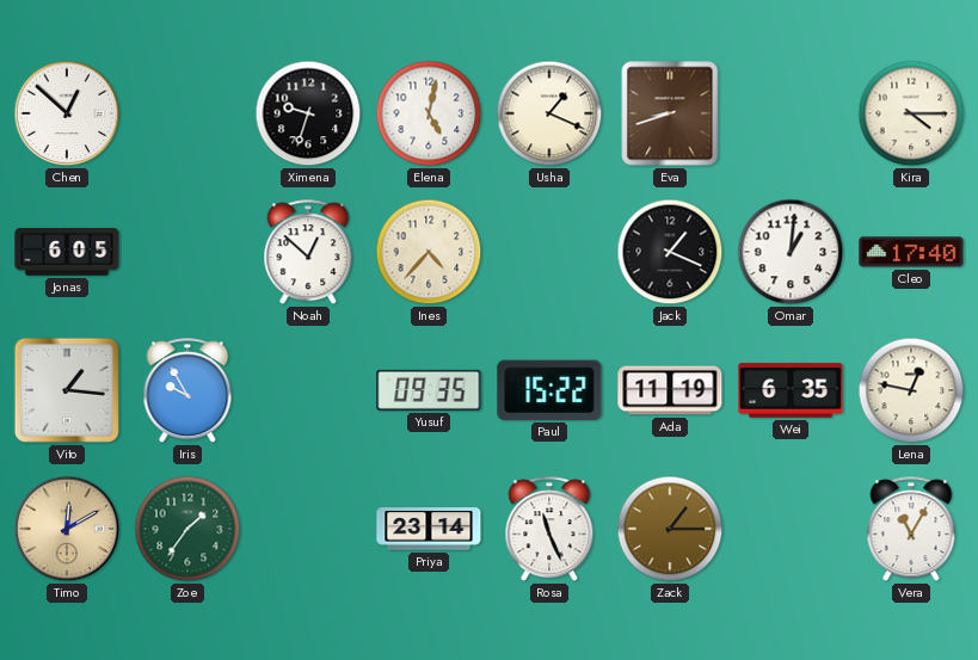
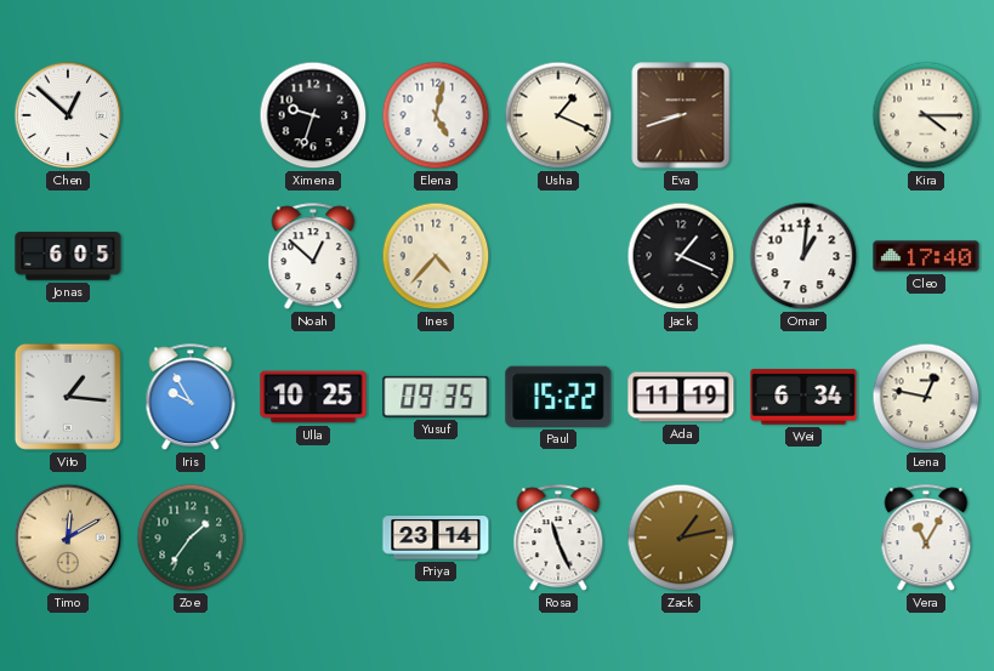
Ulla: none -> 10:25
Wei: 6:35 -> 6:34
Zack: 1:15 -> 1:13
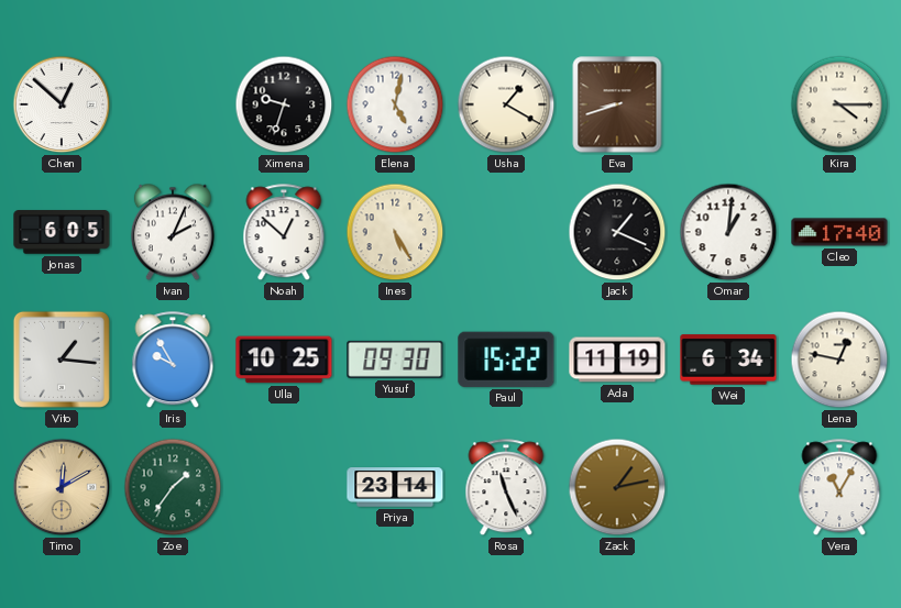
Usha: 1:19 -> 1:20
Ivan: none -> 2:04
Ines: 4:37 -> 5:25
Yusuf: 09:35 -> 09:30
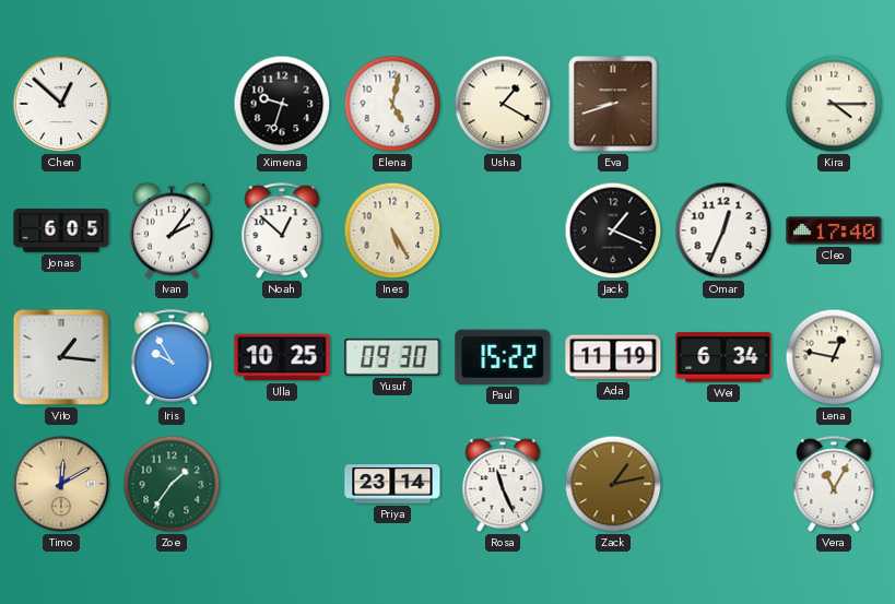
Ivan: 2:04 -> 2:06
Omar: 1:01 -> 12:34
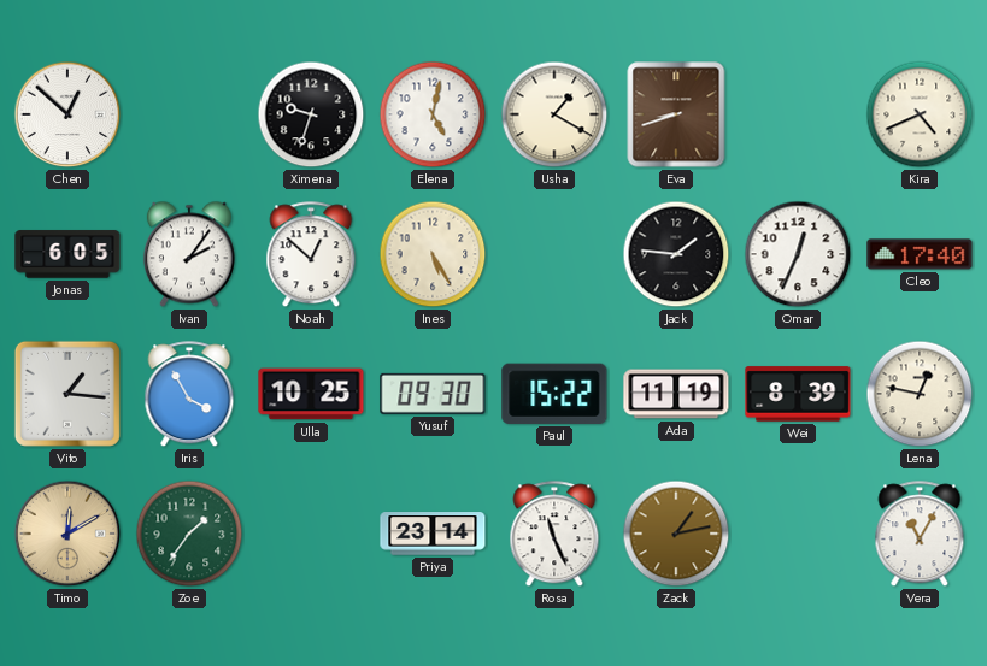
Kira: 4:15 -> 4:41
Jack: 1:19 -> 1:46
Iris: 9:55 -> 3:55
Wei: 6:34 -> 8:39
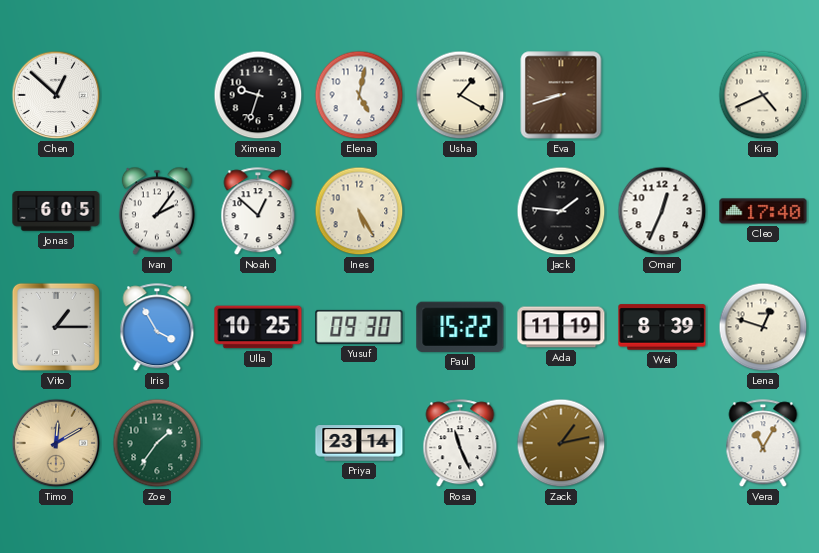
Vito: 1:16 -> 1:15
Lena: 12:47 -> 12:48
